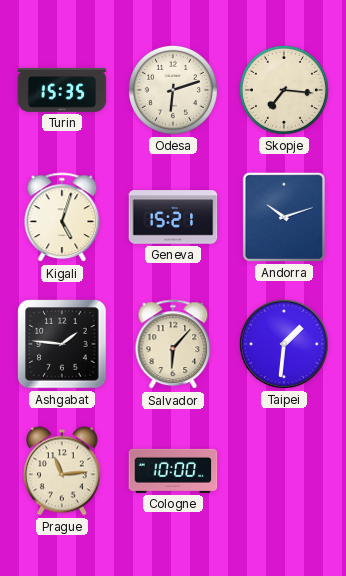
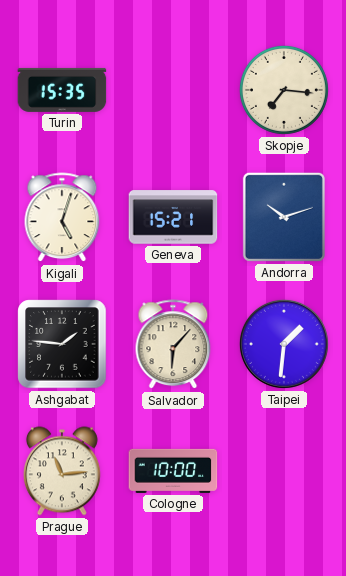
Odesa: 6:12 -> none
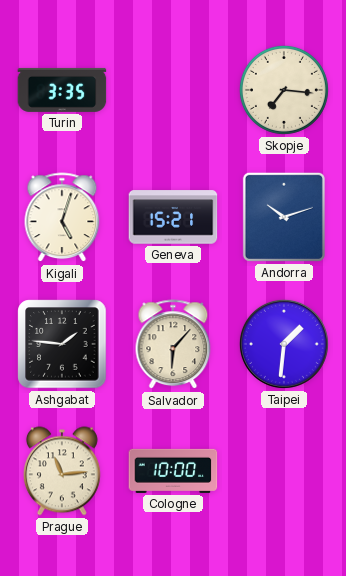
Turin: 15:35 -> 3:35
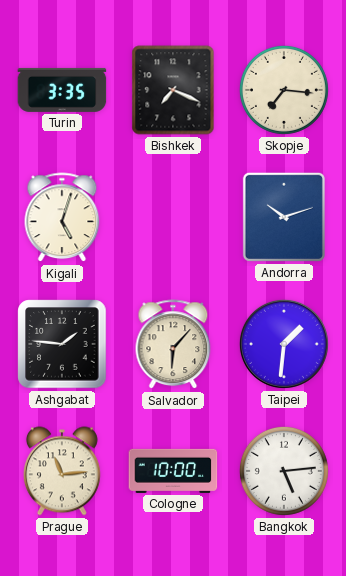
Bishkek: none -> 7:19
Geneva: 15:21 -> none
Bangkok: none -> 5:14
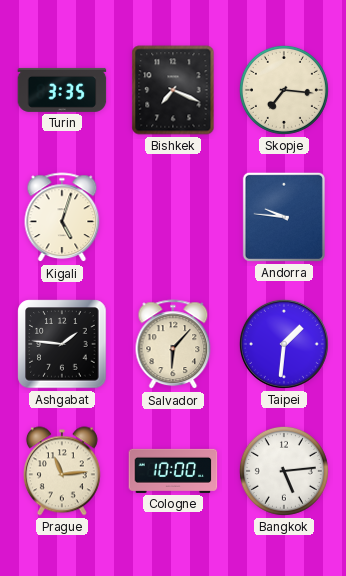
Andorra: 10:12 -> 9:46
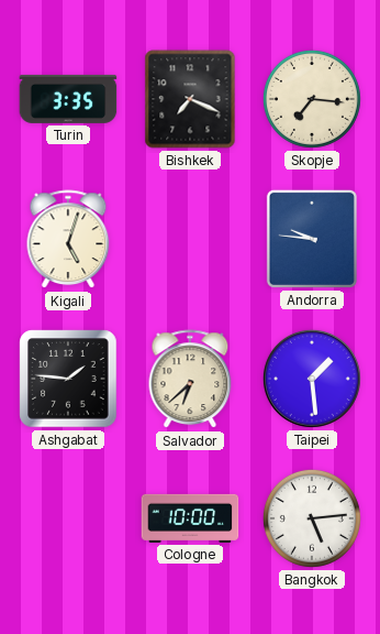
Salvador: 6:07 -> 6:38
Taipei: 1:31 -> 1:29
Prague: 11:14 -> none
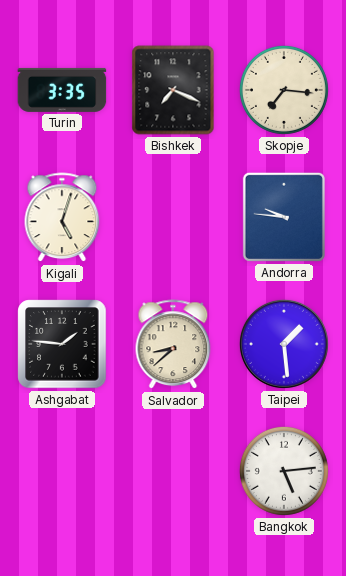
Salvador: 6:38 -> 8:38
Cologne: 10:00 -> none
